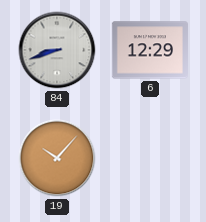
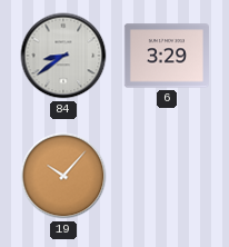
84: 8:42 -> 8:39
6: 12:29 -> 3:29
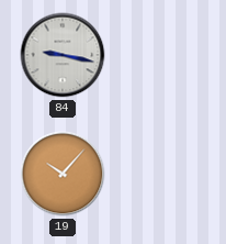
84: 8:39 -> 9:17
6: 3:29 -> none
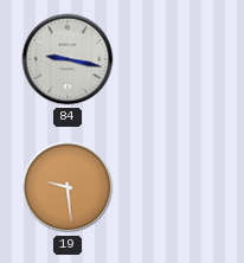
19: 10:07 -> 9:29
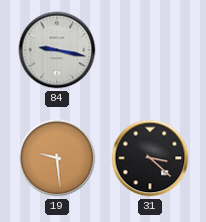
31: none -> 3:22
